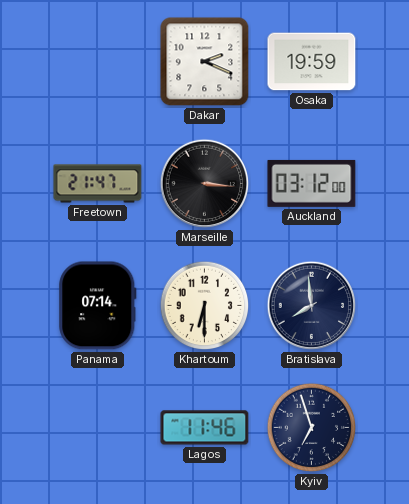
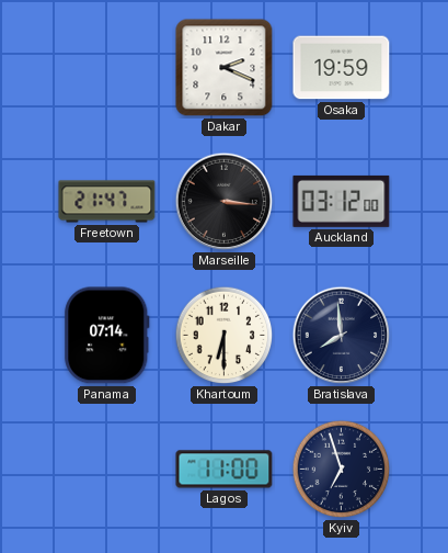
Lagos: 11:46 -> 11:00
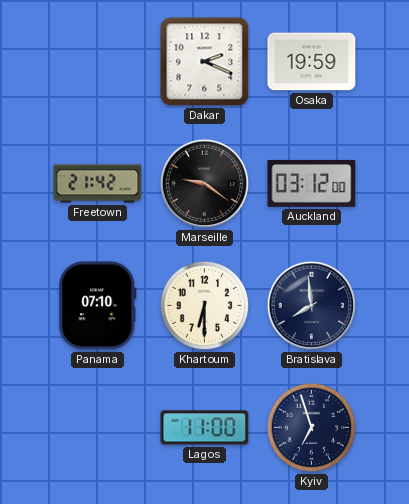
Freetown: 21:47 -> 21:42
Marseille: 3:16 -> 9:21
Panama: 07:14 -> 07:10
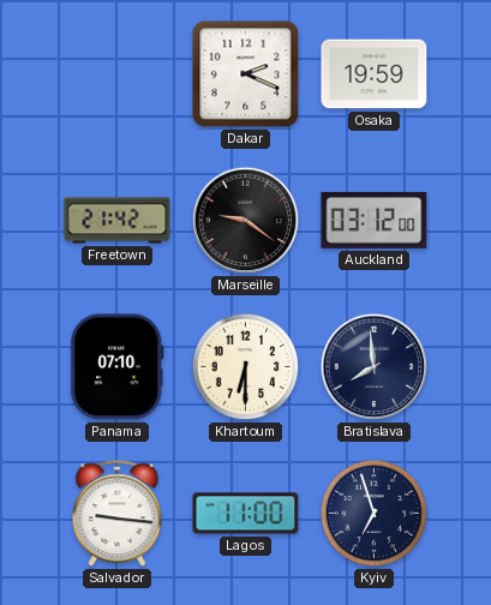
Salvador: none -> 9:16
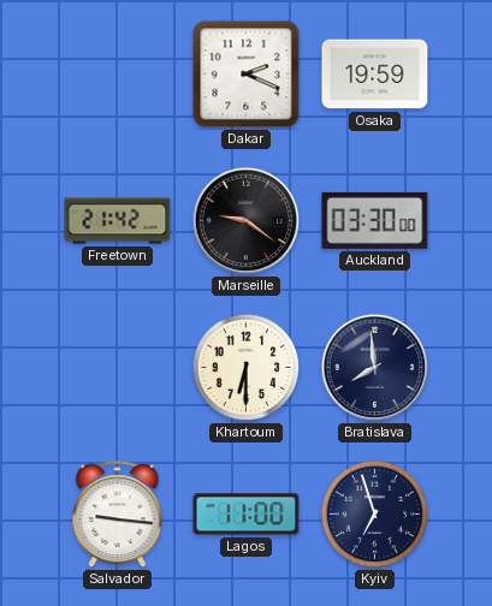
Auckland: 03:12 -> 03:30
Panama: 07:10 -> none
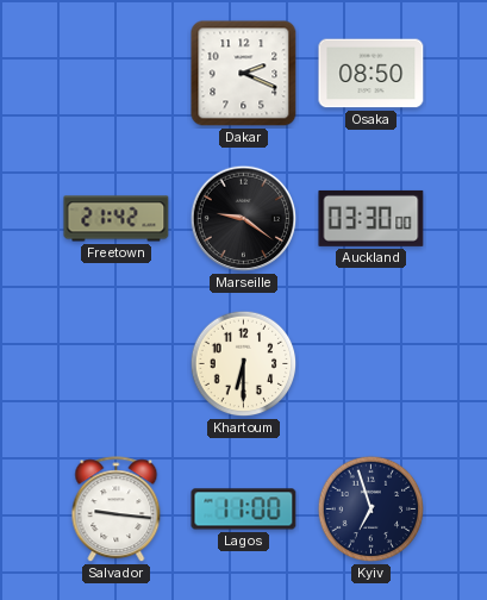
Osaka: 19:59 -> 08:50
Bratislava: 7:59 -> none
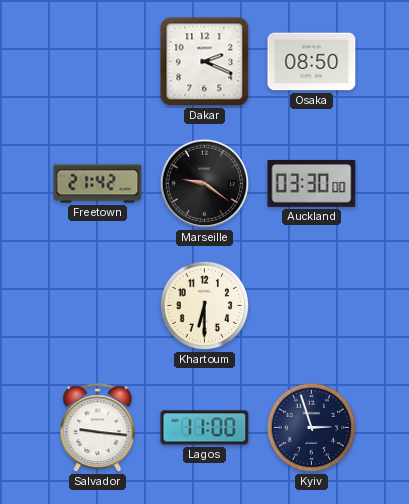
Kyiv: 6:57 -> 2:57
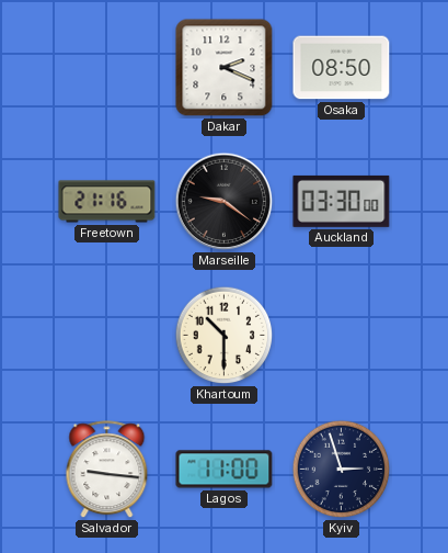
Freetown: 21:42 -> 21:16
Khartoum: 6:30 -> 10:30
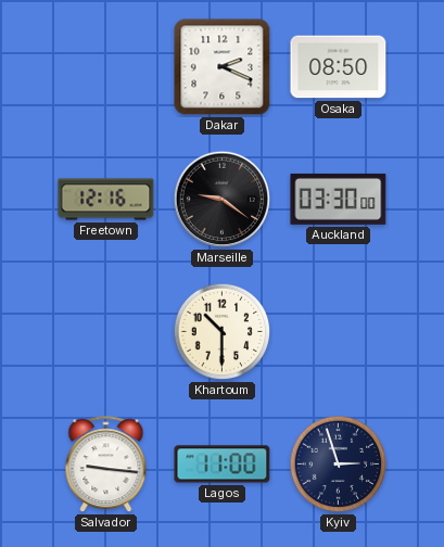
Freetown: 21:16 -> 12:16
